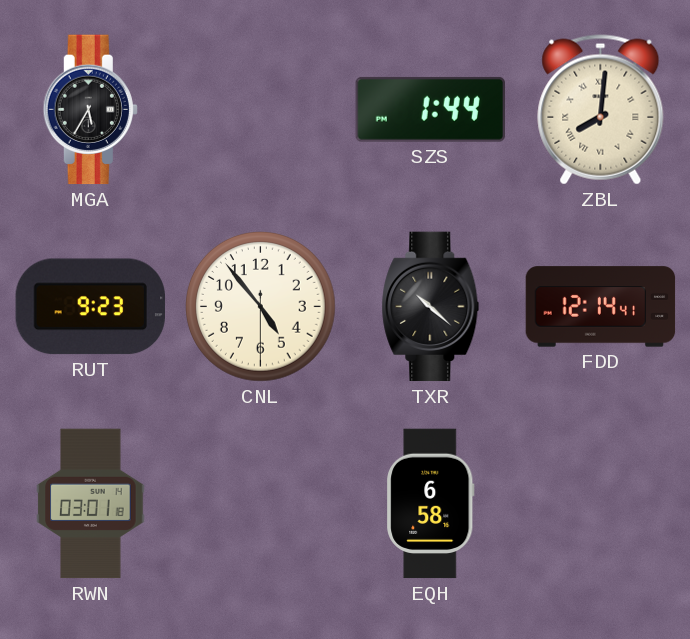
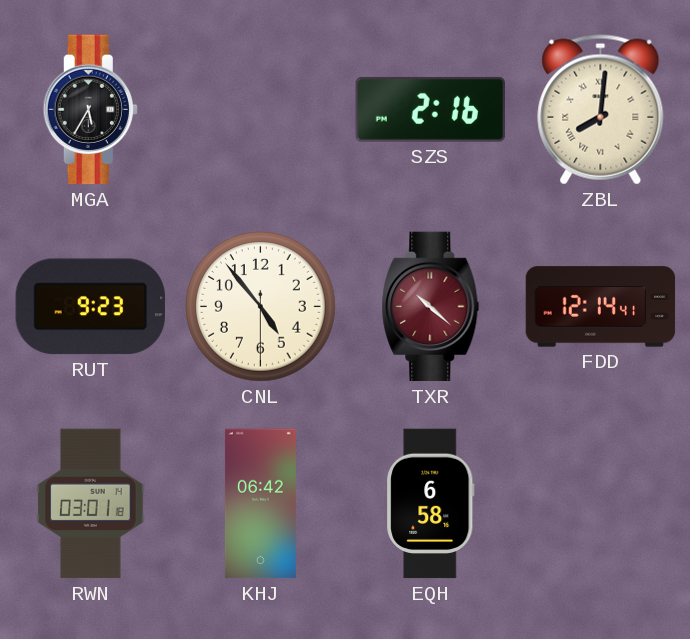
SZS: 1:44 -> 2:16
TXR dial: black -> burgundy
KHJ: none -> 06:42
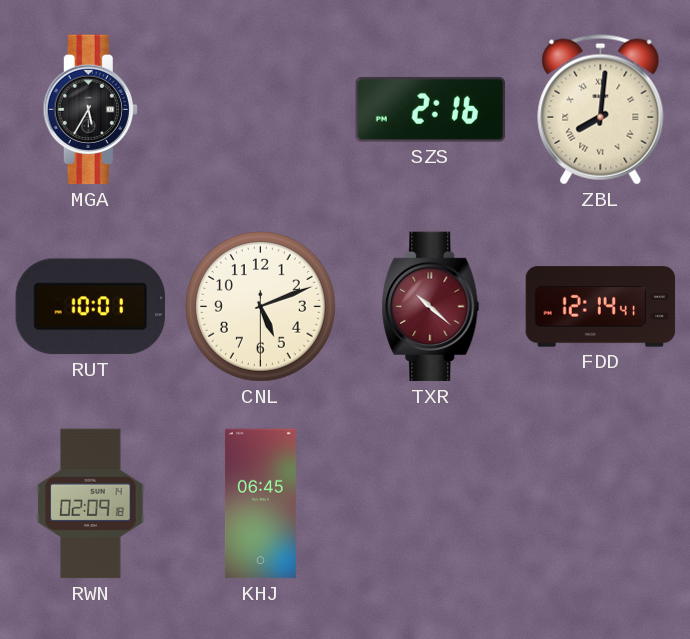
RUT: 9:23 -> 10:01
CNL: 4:53 -> 5:11
RWN: 03:01 -> 02:09
KHJ: 06:42 -> 06:45
EQH: 6:58 -> none
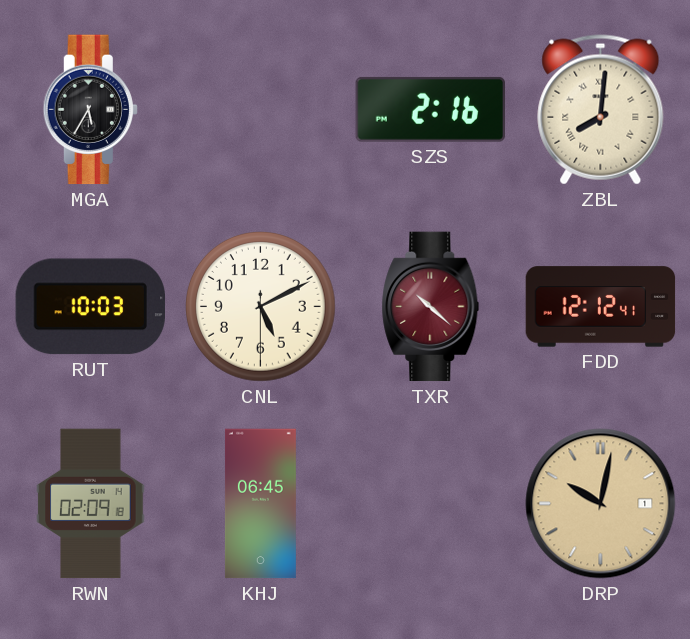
RUT: 10:01 -> 10:03
CNL: 5:11 -> 5:10
FDD: 12:14 -> 12:12
DRP: none -> 10:02
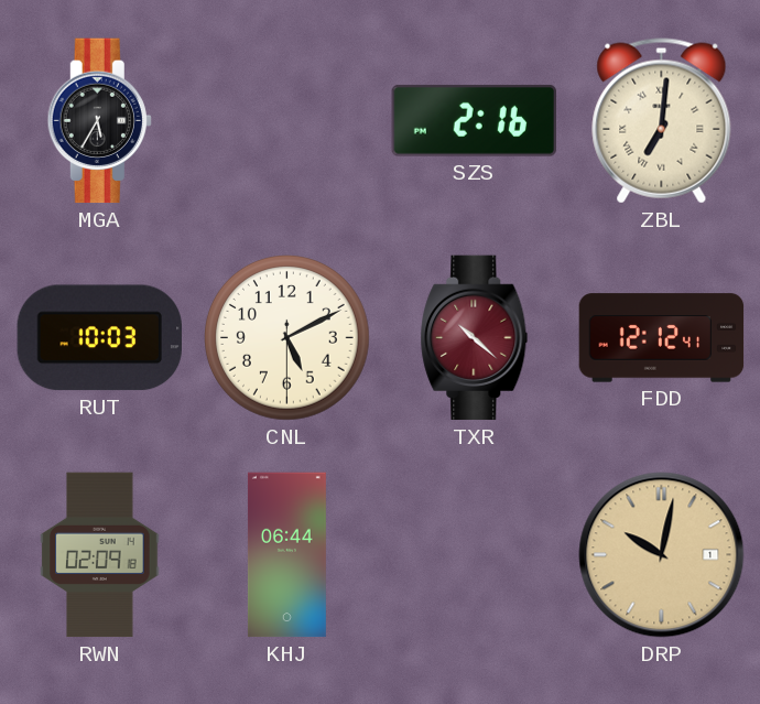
ZBL: 8:01 -> 7:01
KHJ: 06:45 -> 06:44
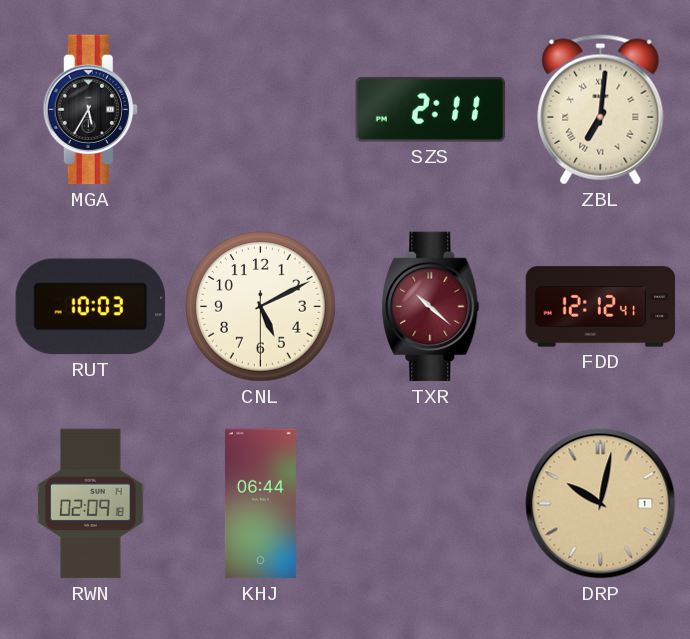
SZS: 2:16 -> 2:11
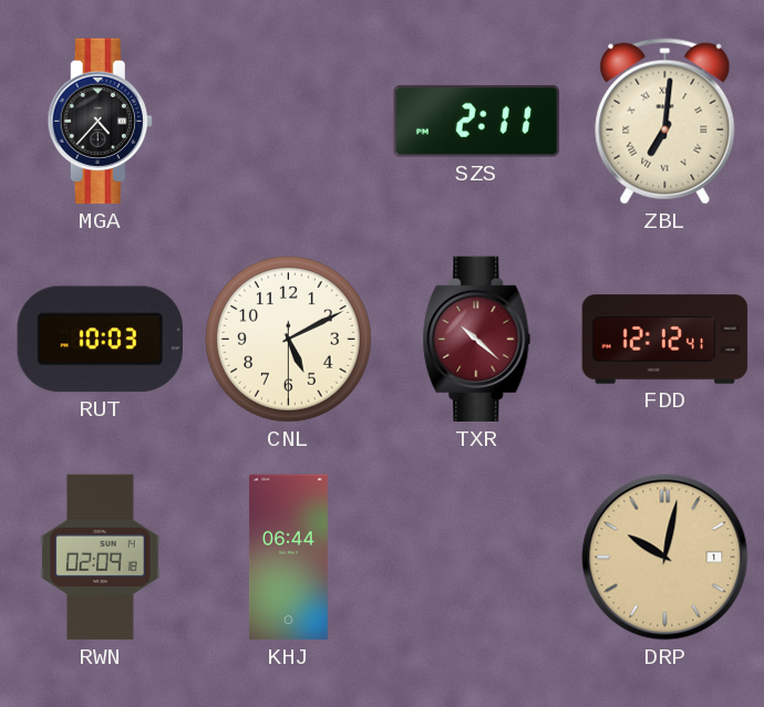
MGA: 5:35 -> 4:37
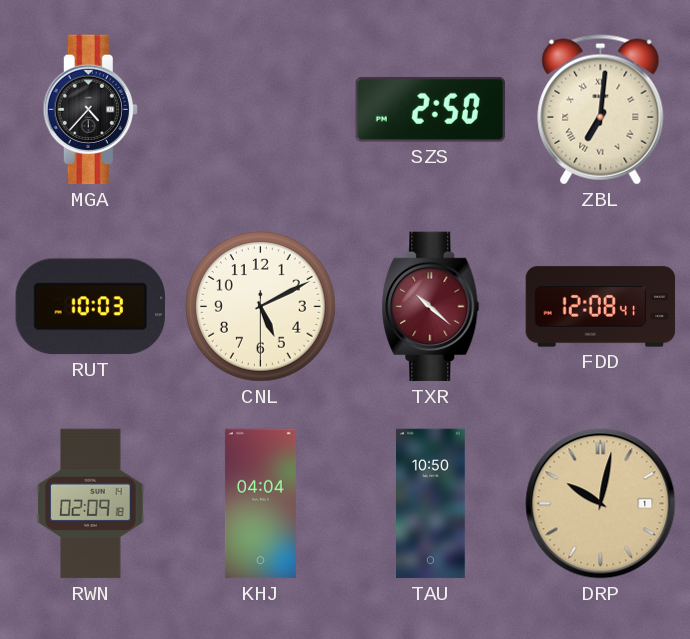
SZS: 2:11 -> 2:50
FDD: 12:12 -> 12:08
KHJ: 06:44 -> 04:04
TAU: none -> 10:50
